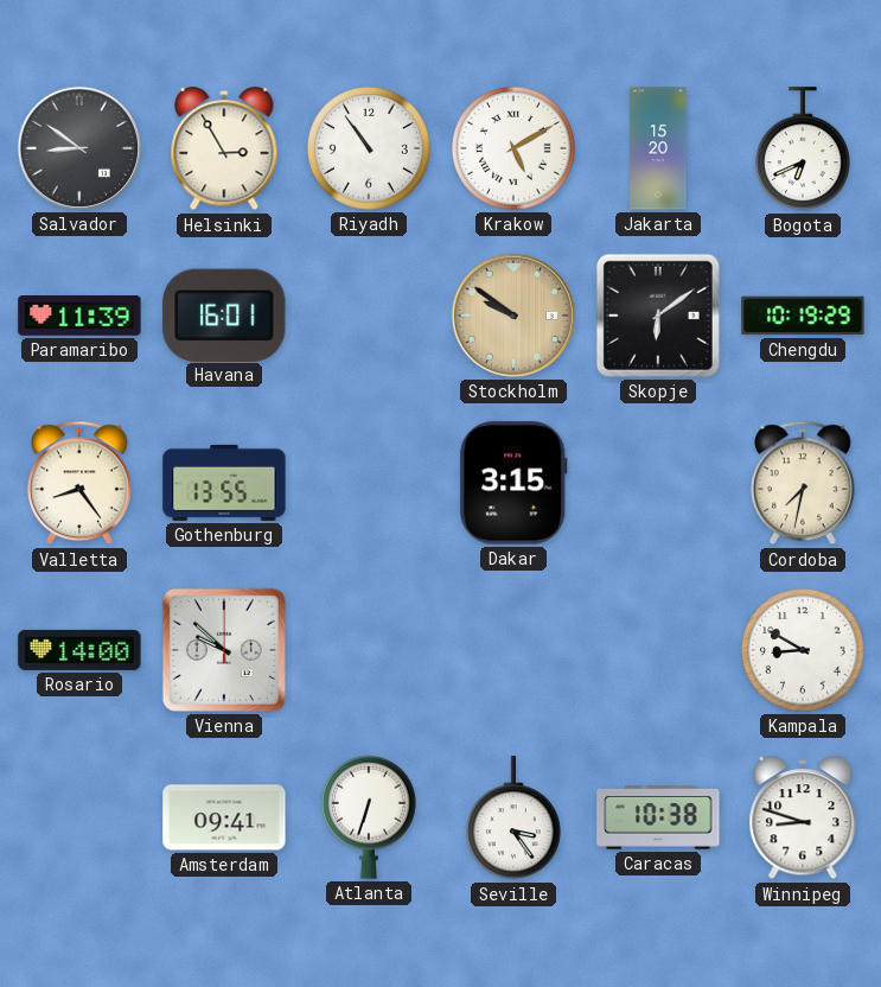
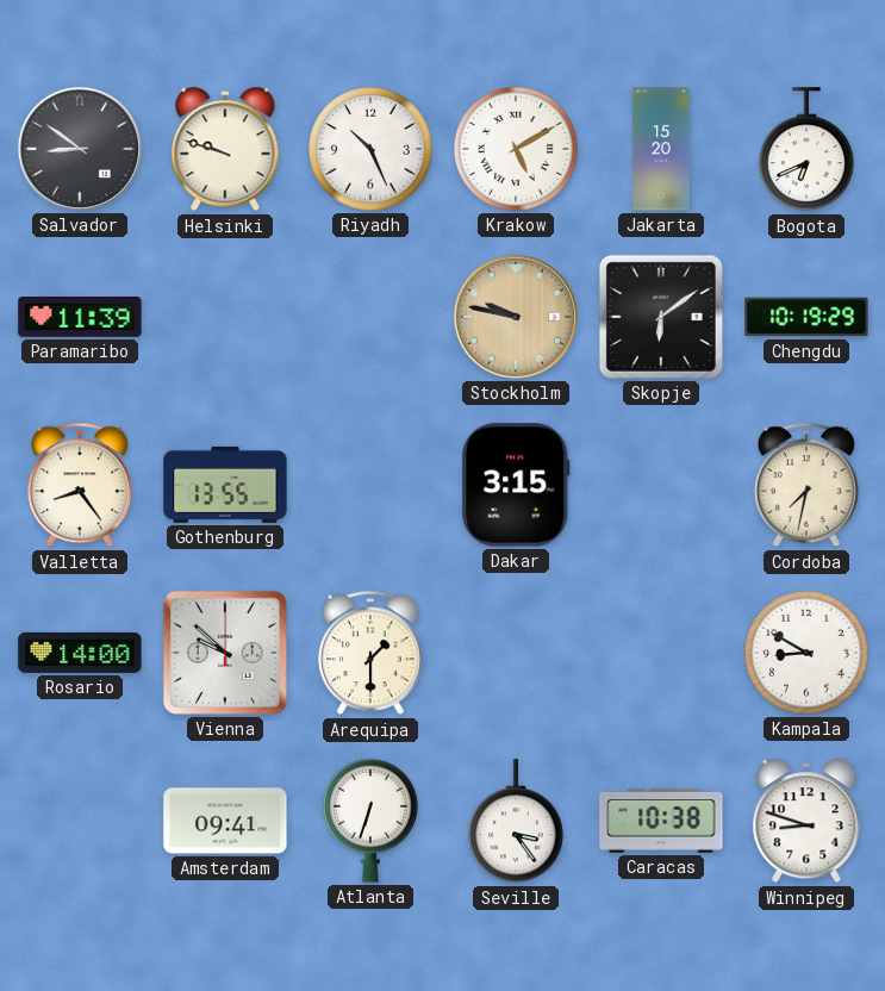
Helsinki: 2:55 -> 9:48
Riyadh: 10:54 -> 10:26
Havana: 16:01 -> none
Stockholm: 9:51 -> 9:47
Arequipa: none -> 1:30
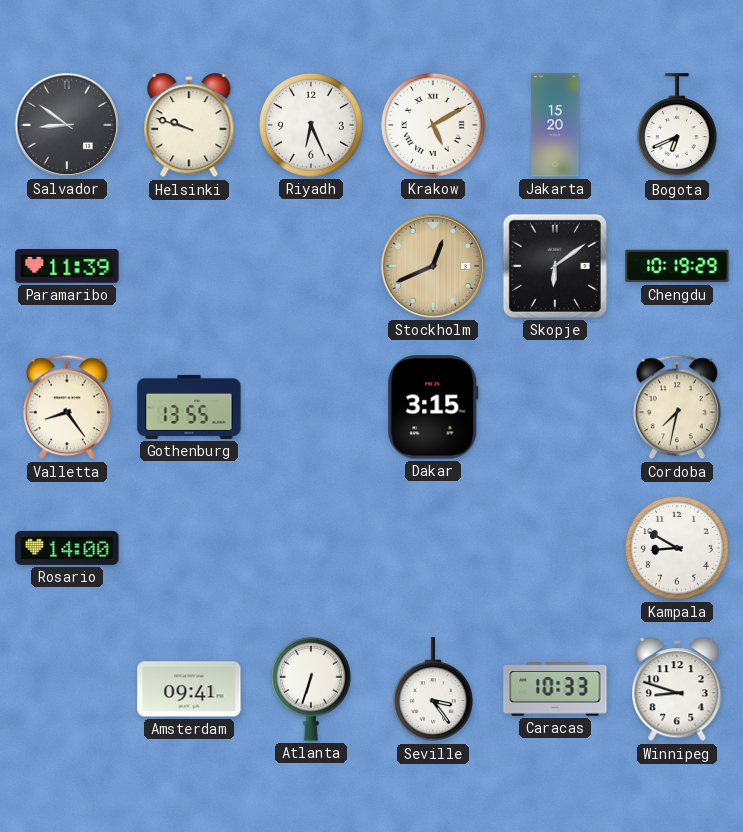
Riyadh: 10:26 -> 6:26
Stockholm: 9:47 -> 12:41
Vienna: 9:52 -> none
Arequipa: 1:30 -> none
Caracas: 10:38 -> 10:33
